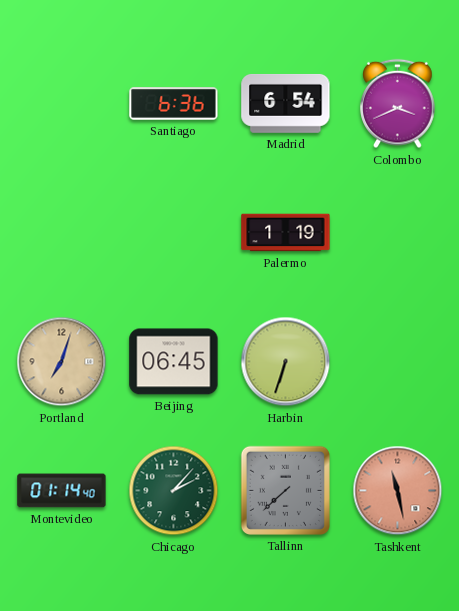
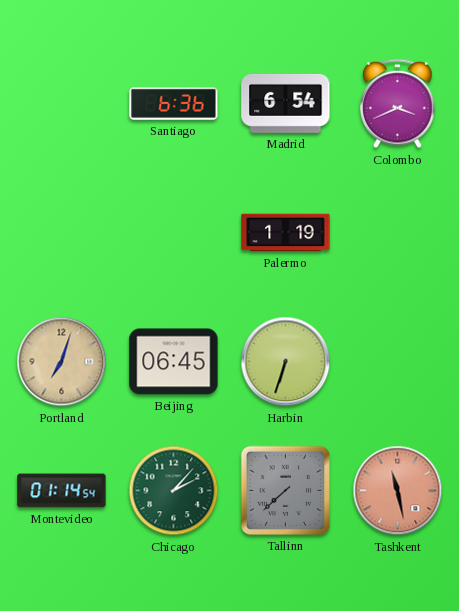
Montevideo: 01:14:40 -> 01:14:54
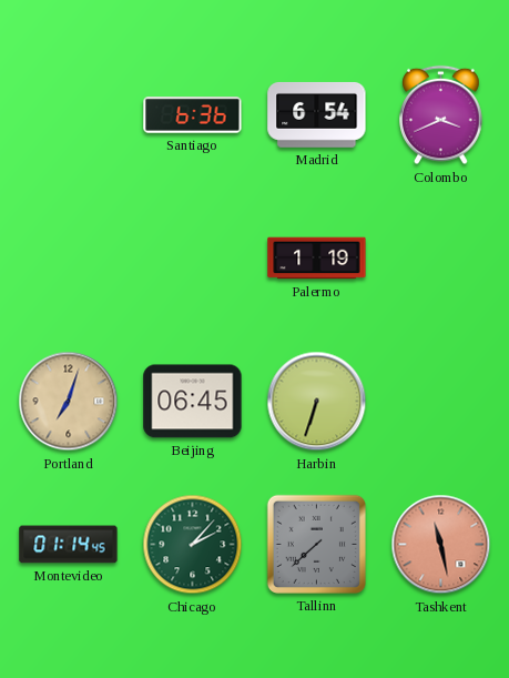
Montevideo: 01:14:54 -> 01:14:45
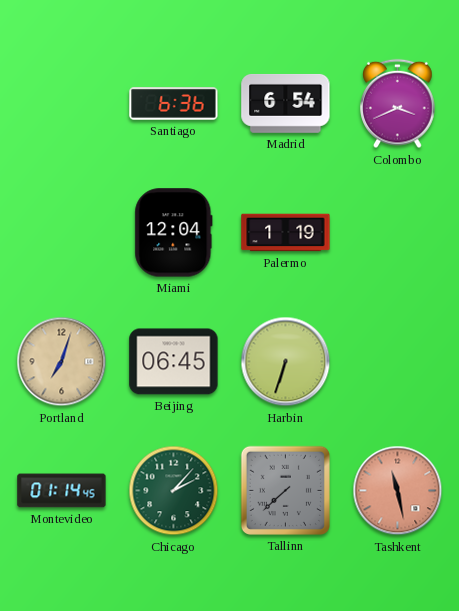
Miami: none -> 12:04
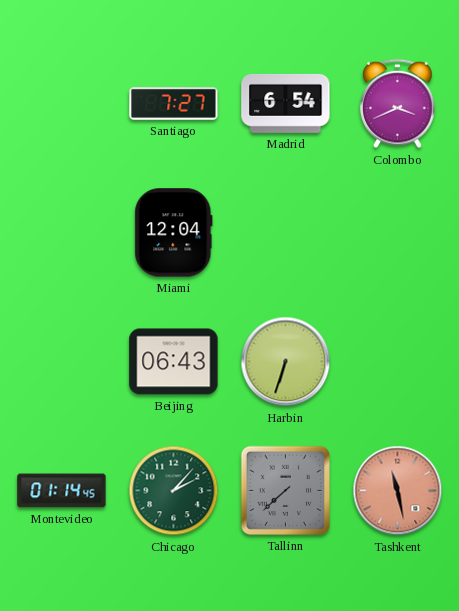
Santiago: 6:36 -> 7:27
Palermo: 1:19 -> none
Portland: 7:03 -> none
Beijing: 06:45 -> 06:43
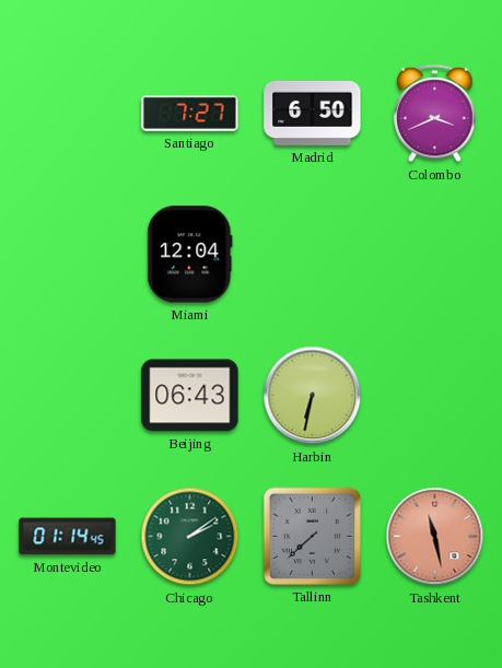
Madrid: 6:54 -> 6:50
Harbin: 6:33 -> 6:32
Chicago: 2:07 -> 2:09
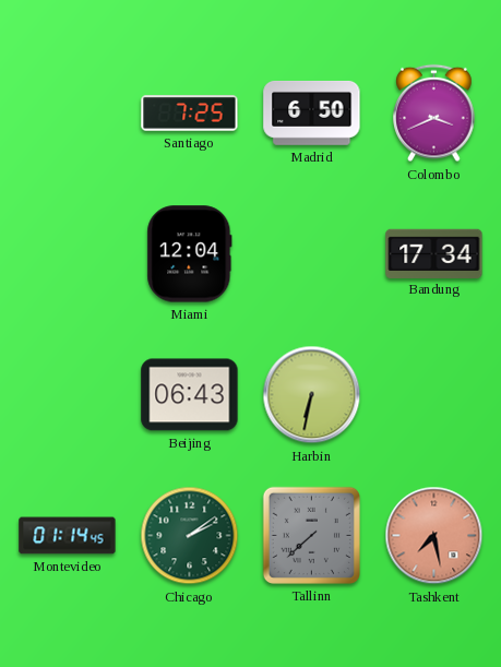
Santiago: 7:27 -> 7:25
Bandung: none -> 17:34
Tashkent: 11:28 -> 7:28
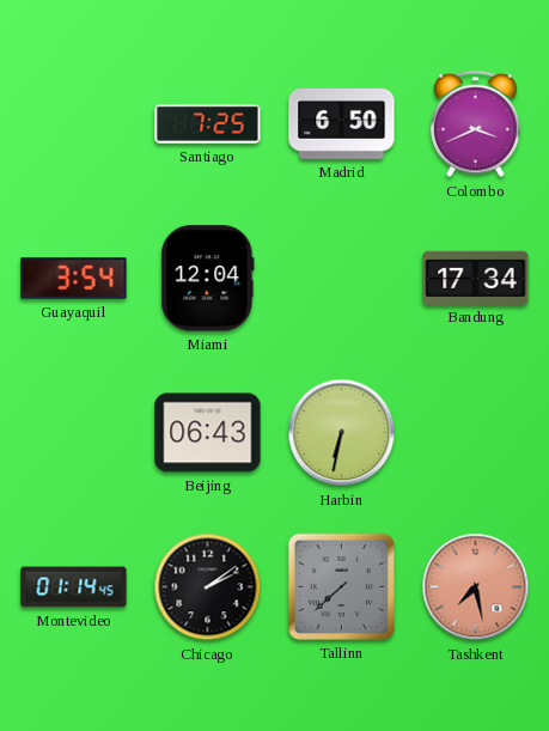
Guayaquil: none -> 3:54
Chicago dial: green -> black
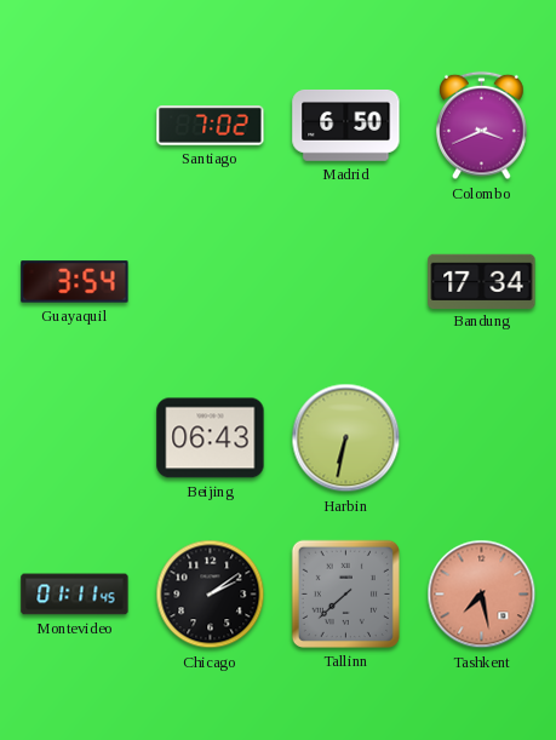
Santiago: 7:25 -> 7:02
Miami: 12:04 -> none
Montevideo: 01:14 -> 01:11
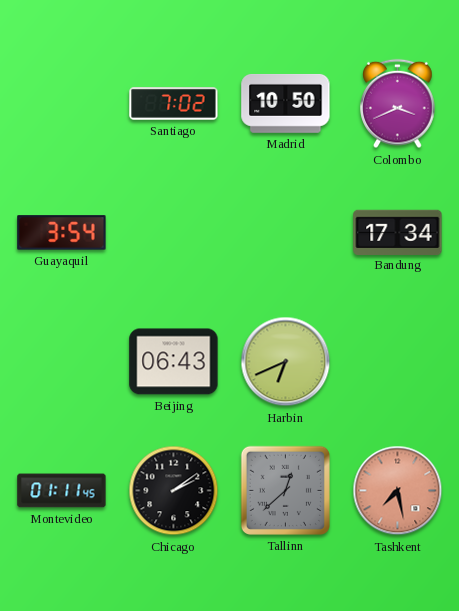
Madrid: 6:50 -> 10:50
Harbin: 6:32 -> 6:41
Tallinn: 7:38 -> 12:38
